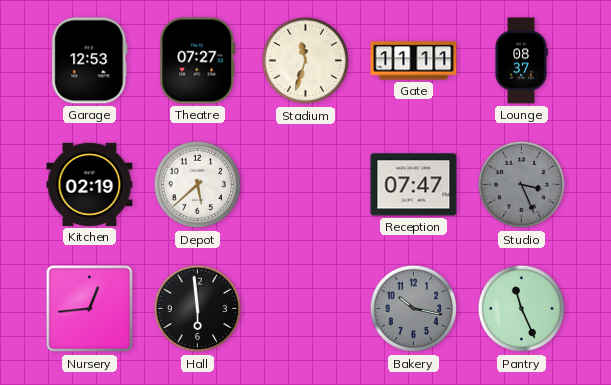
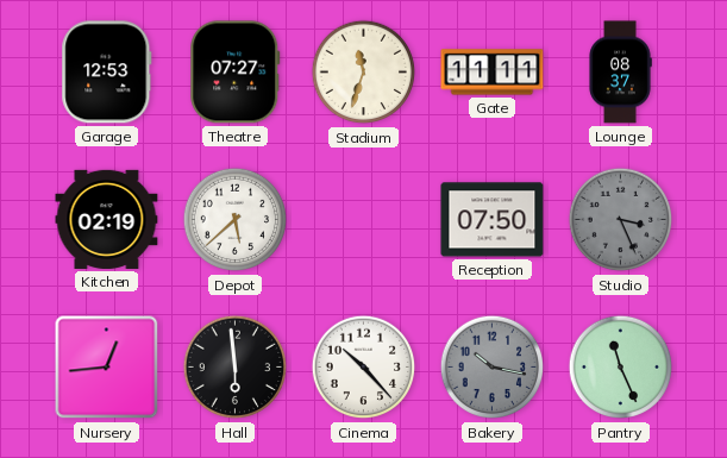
Reception: 07:47 -> 07:50
Cinema: none -> 10:23
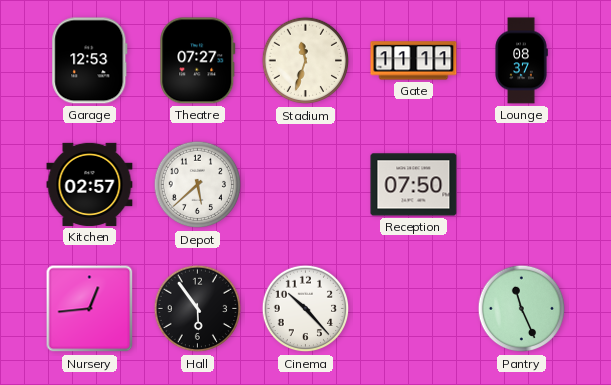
Kitchen: 02:19 -> 02:57
Studio: 3:26 -> none
Hall: 5:59 -> 5:54
Bakery: 10:17 -> none
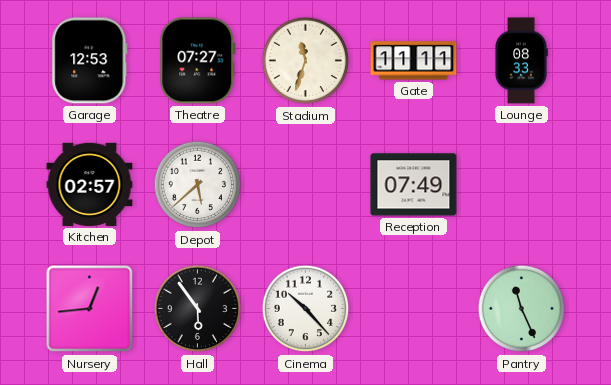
Lounge: 08:37 -> 08:33
Reception: 07:50 -> 07:49
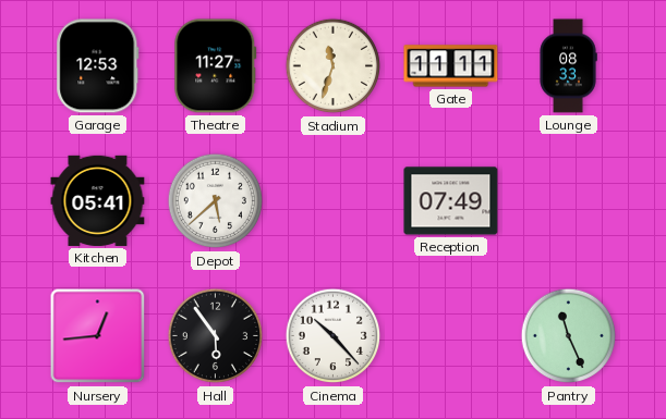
Theatre: 07:27 -> 11:27
Kitchen: 02:57 -> 05:41
